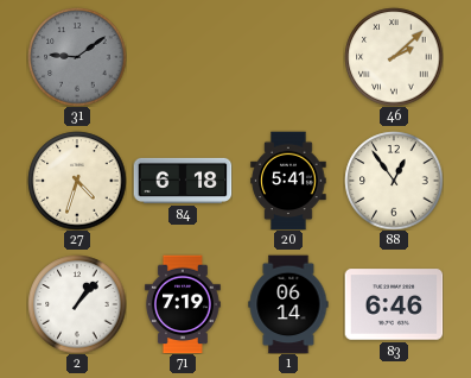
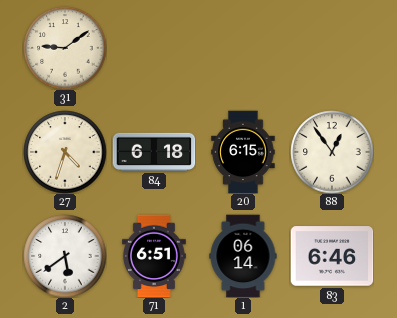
31 dial: grey -> cream
46: 2:08 -> none
20: 5:41 -> 6:15
2: 1:07 -> 5:39
71: 7:19 -> 6:51
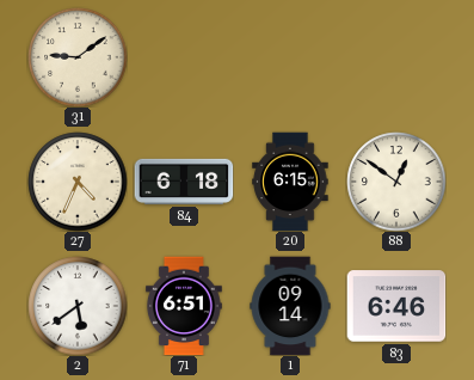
27: 4:33 -> 4:34
88: 12:54 -> 12:51
1: 06:14 -> 09:14
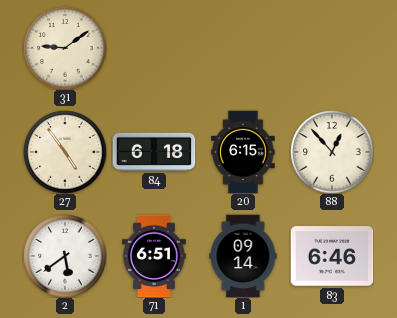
27: 4:34 -> 4:54
88: 12:51 -> 12:53
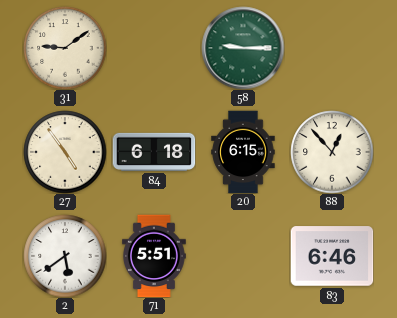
58: none -> 9:15
71: 6:51 -> 5:51
1: 09:14 -> none
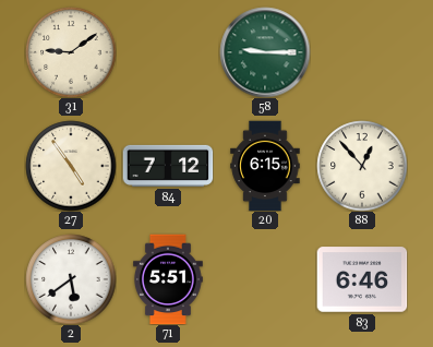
84: 6:18 -> 7:12
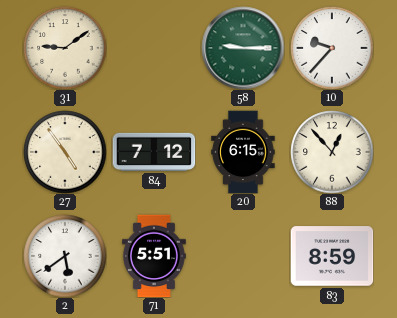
10: none -> 9:37
83: 6:46 -> 8:59
